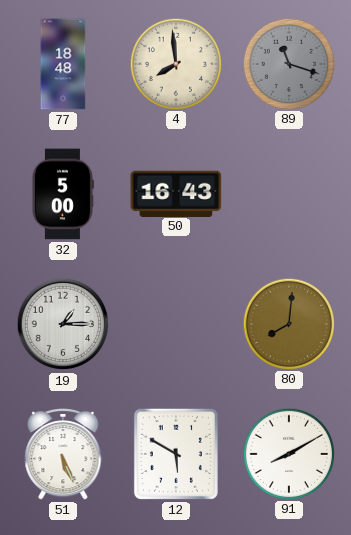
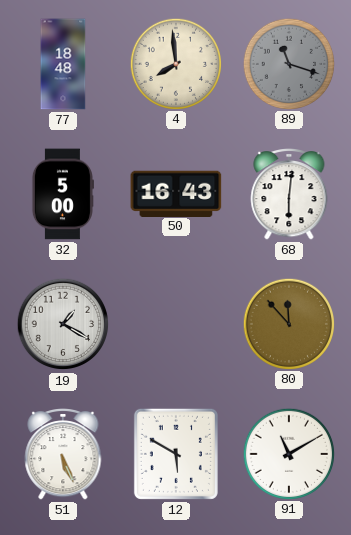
68: none -> 6:01
19: 1:15 -> 1:20
80: 8:01 -> 11:53
91: 8:10 -> 11:10
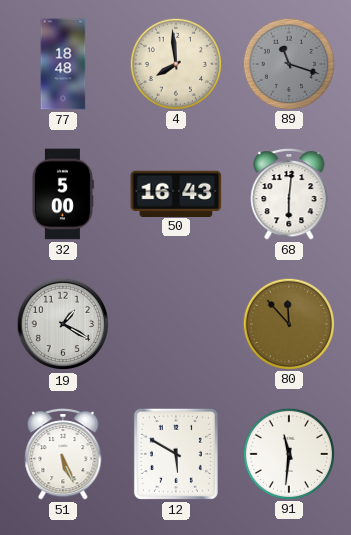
91: 11:10 -> 11:31
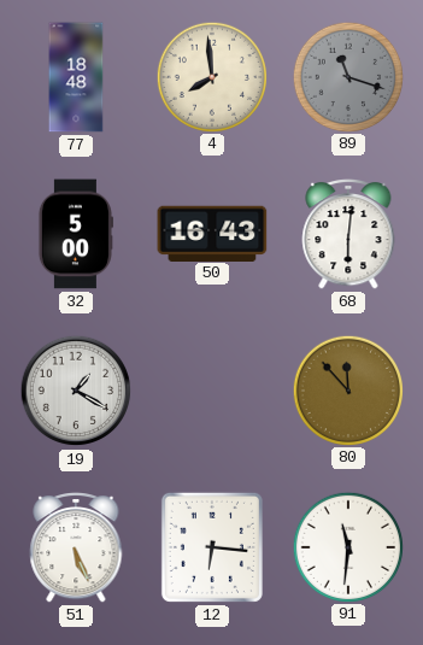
12: 5:50 -> 6:16
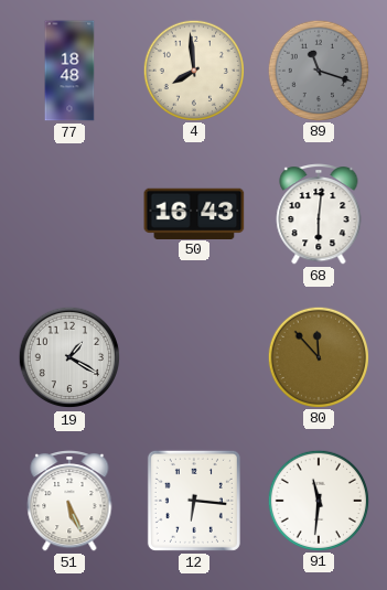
32: 5:00 -> none
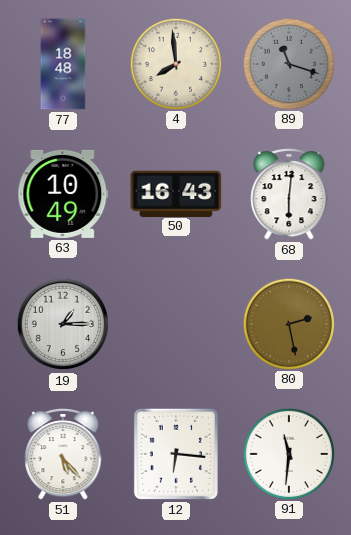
63: none -> 10:49
19: 1:20 -> 1:15
80: 11:53 -> 2:28
51: 5:26 -> 5:23
